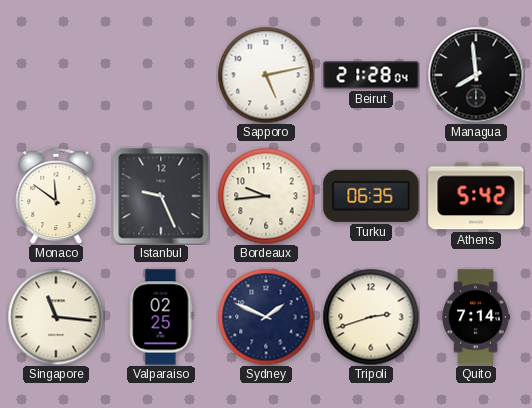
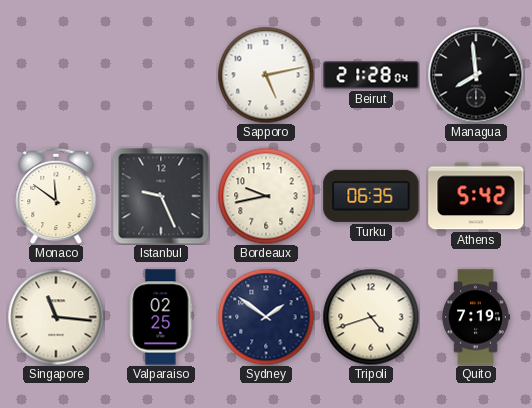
Bordeaux: 9:44 -> 9:43
Sydney: 1:49 -> 1:51
Tripoli: 2:42 -> 4:42
Quito: 7:14 -> 7:19
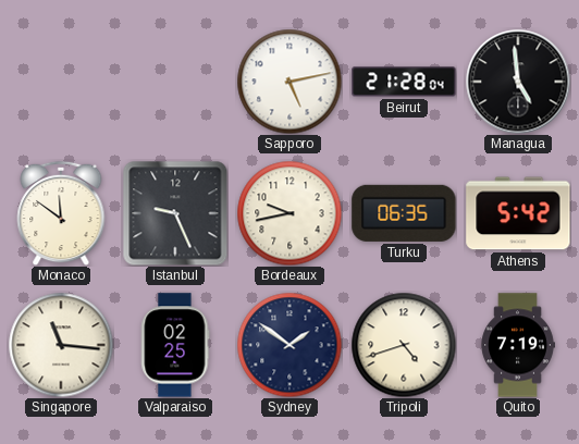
Managua: 7:59 -> 4:59
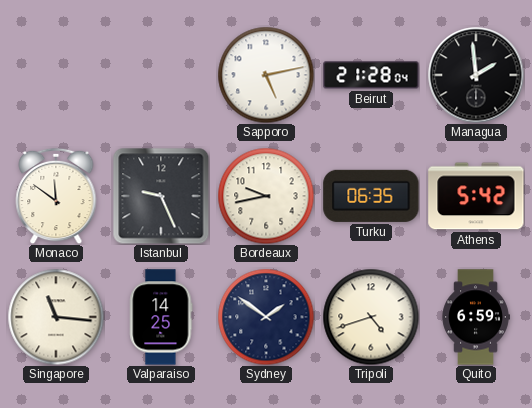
Managua: 4:59 -> 1:59
Valparaiso: 02:25 -> 14:25
Quito: 7:19 -> 6:59
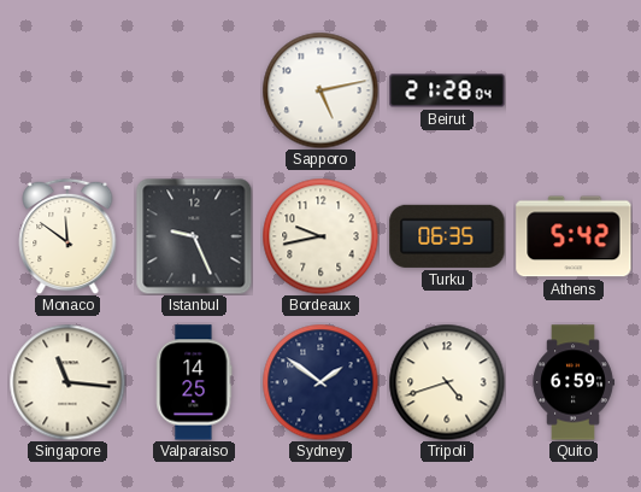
Managua: 1:59 -> none
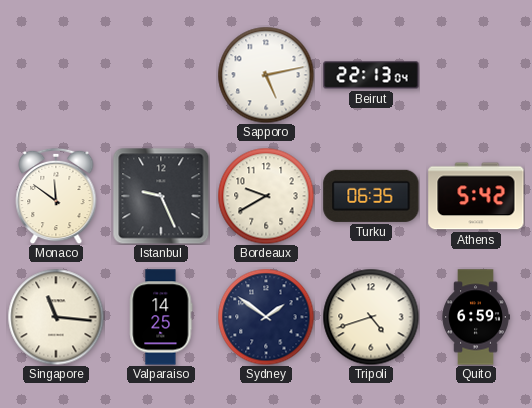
Beirut: 21:28 -> 22:13
Bordeaux: 9:43 -> 9:40
